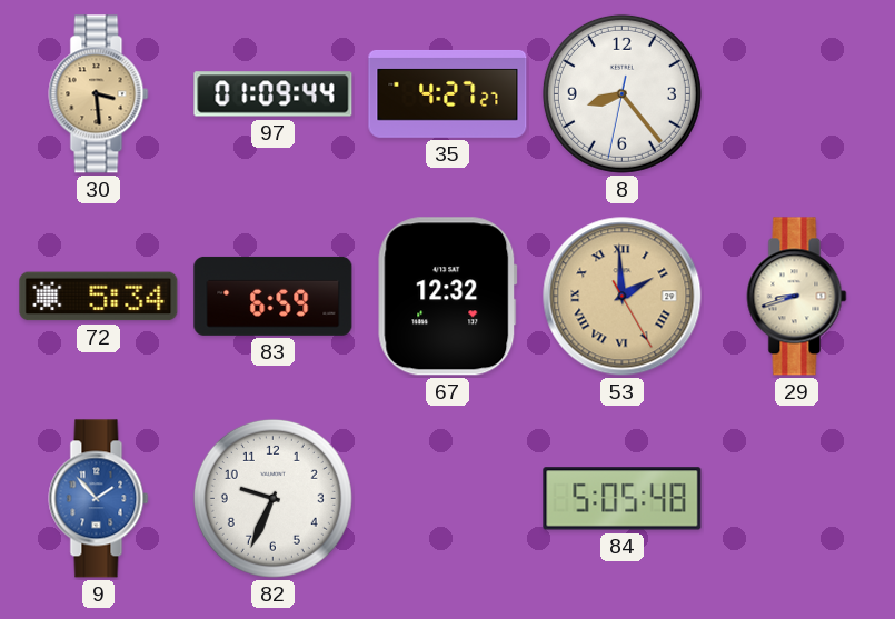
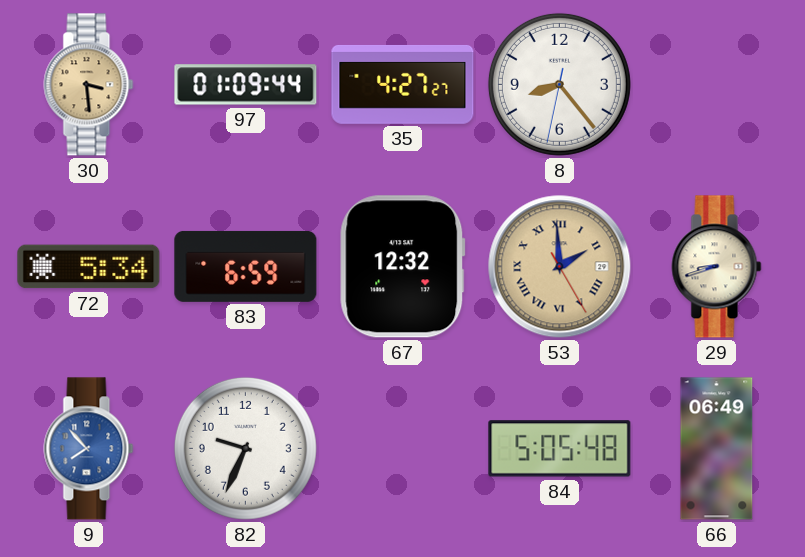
9: 1:53 -> 7:53
66: none -> 06:49
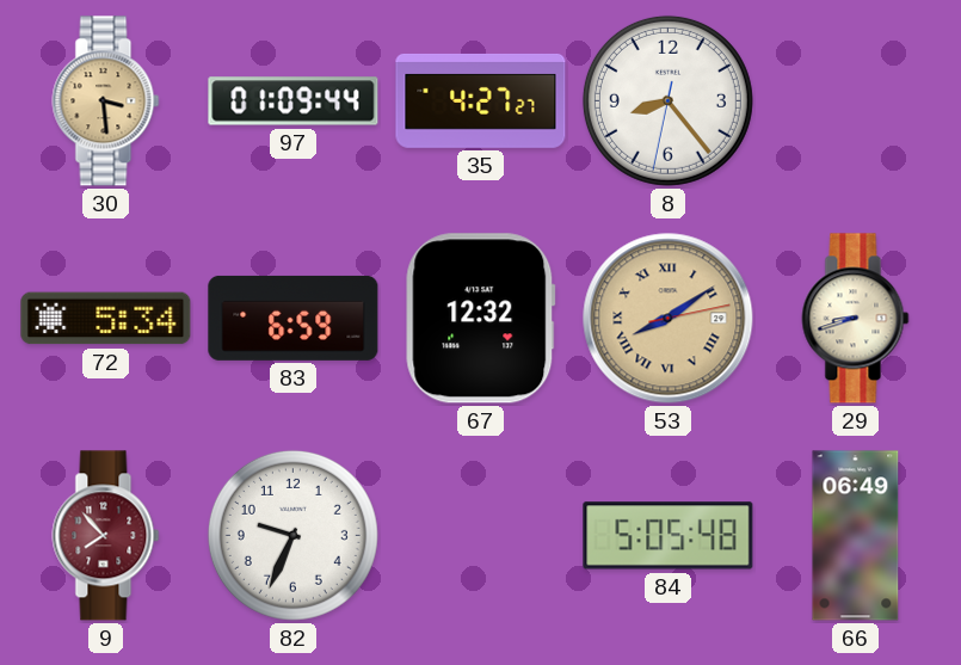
53: 1:59 -> 8:09
9 dial: blue -> burgundy
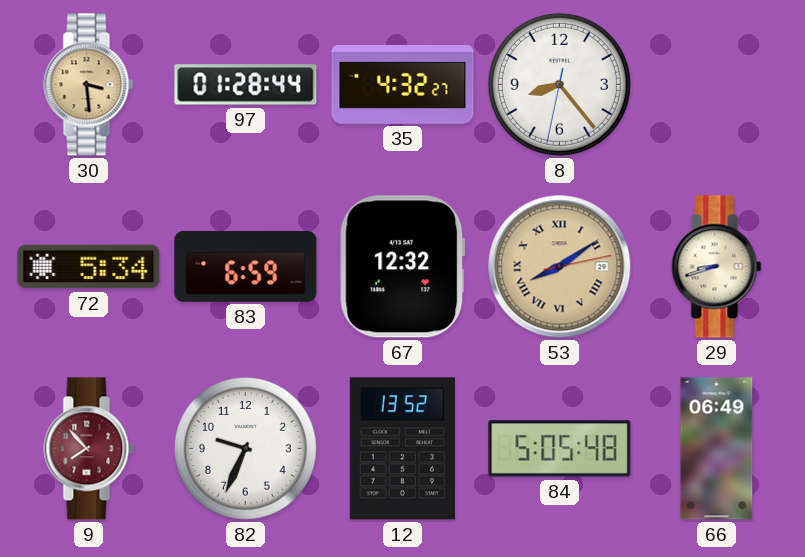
97: 01:09 -> 01:28
35: 4:27 -> 4:32
12: none -> 13:52
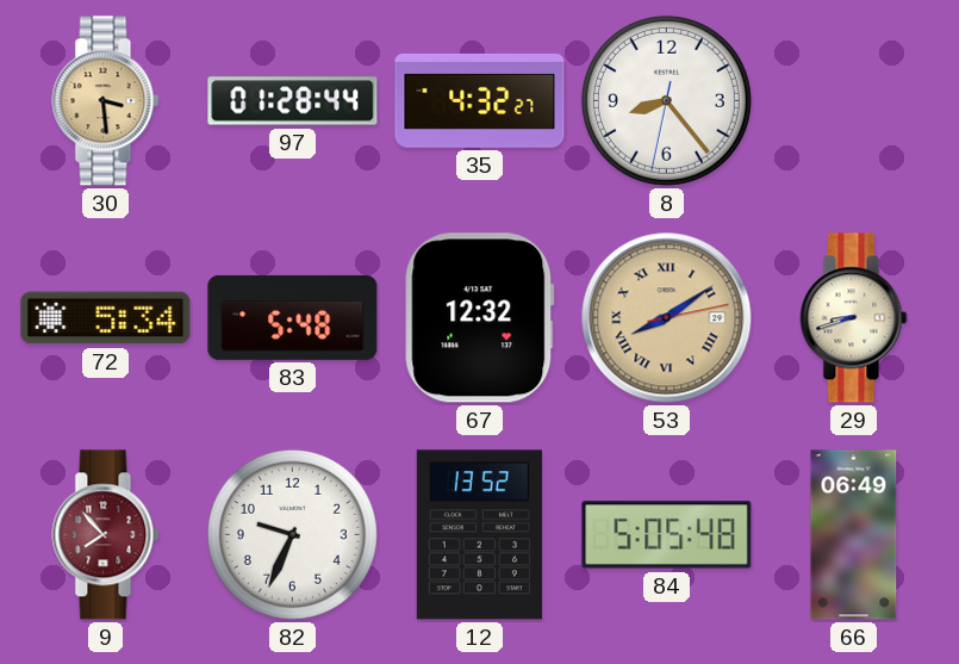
83: 6:59 -> 5:48
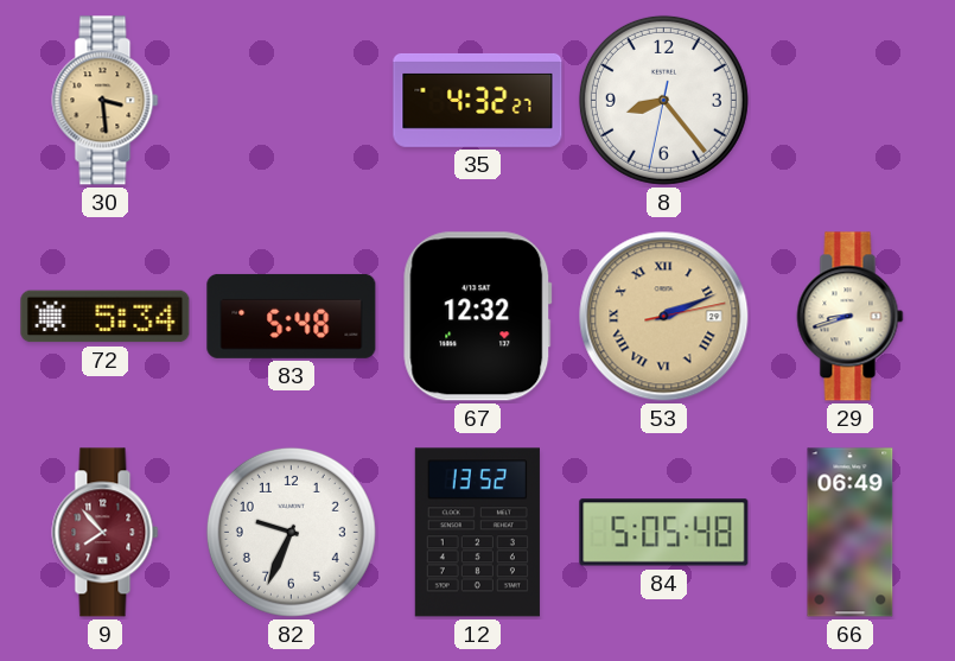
97: 01:28 -> none
53: 8:09 -> 2:11
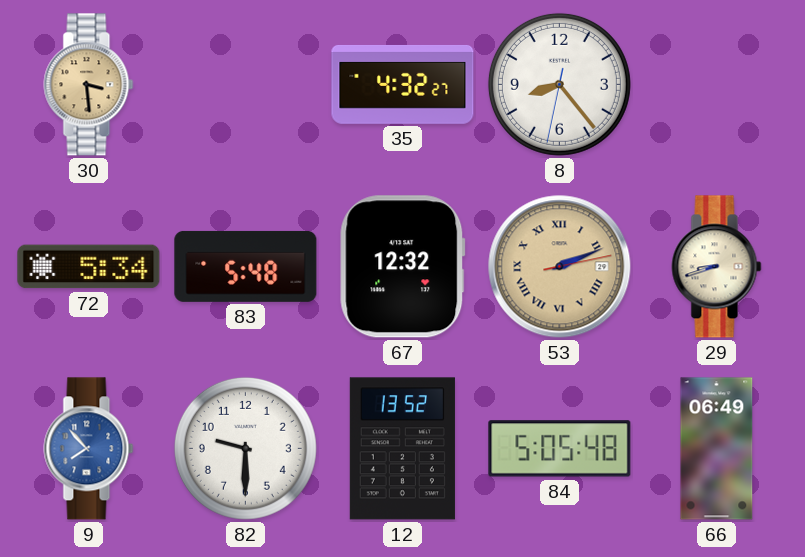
9 dial: burgundy -> blue
82: 9:34 -> 9:30
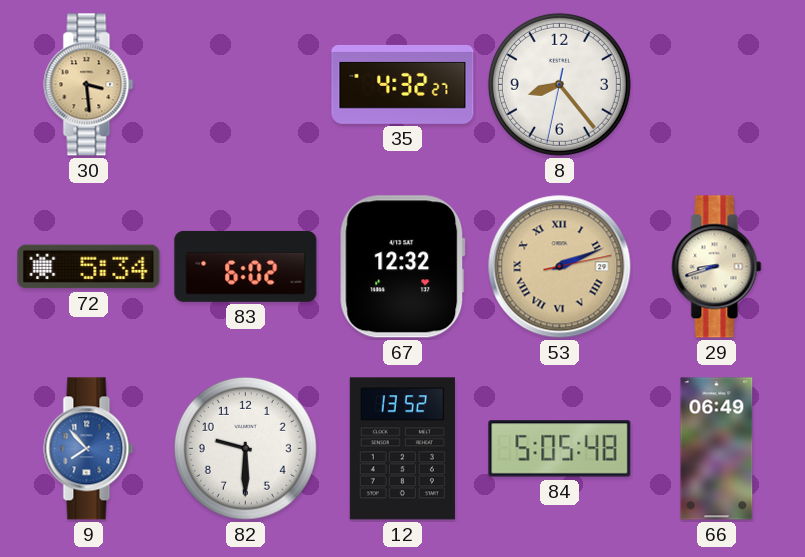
83: 5:48 -> 6:02
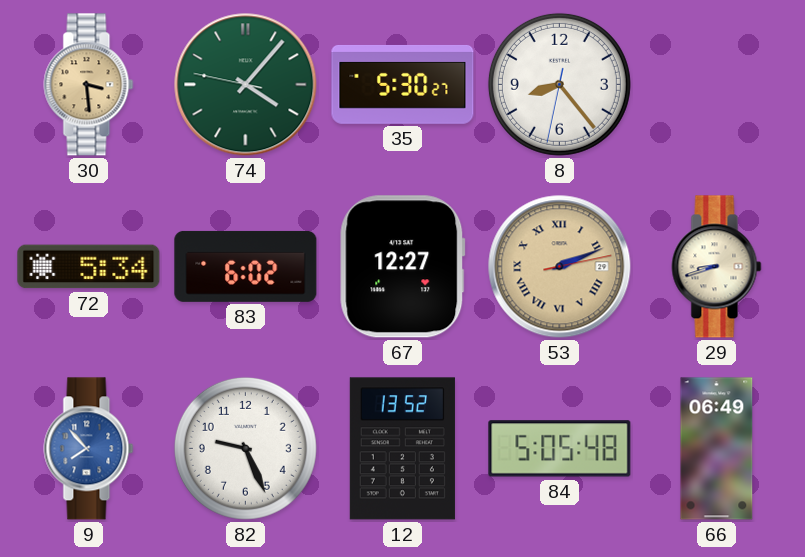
74: none -> 4:06
35: 4:32 -> 5:30
67: 12:32 -> 12:27
82: 9:30 -> 9:26
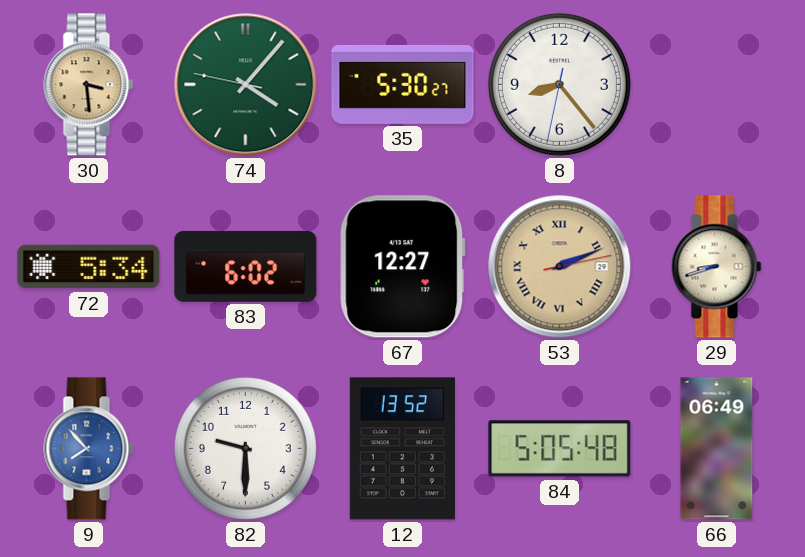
82: 9:26 -> 9:30
